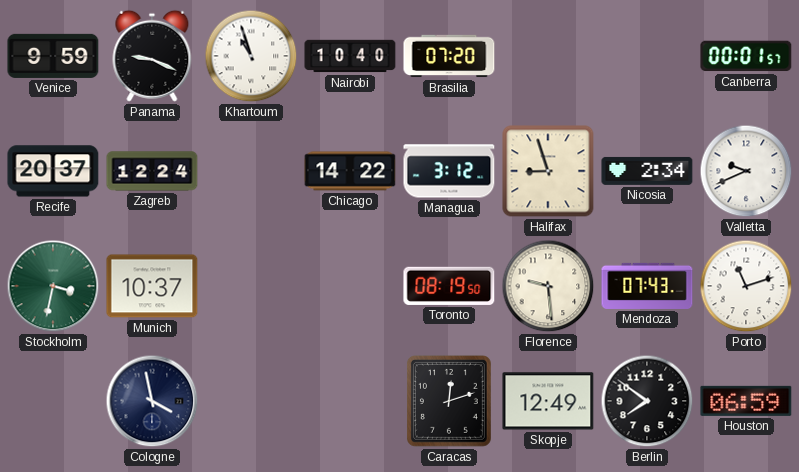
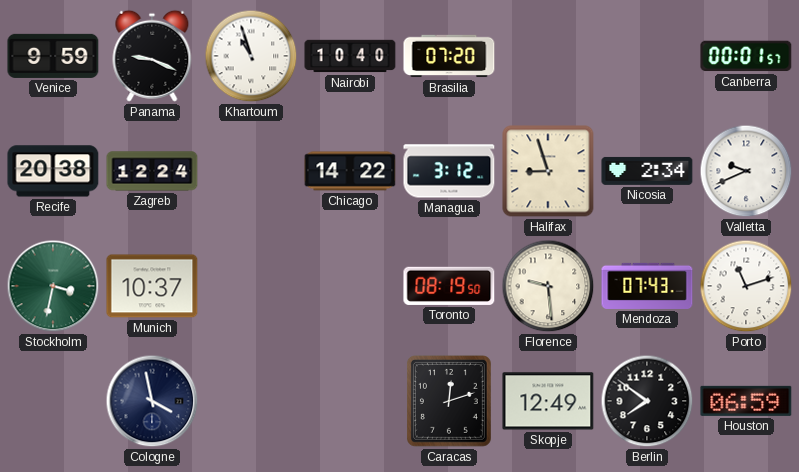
Recife: 20:37 -> 20:38
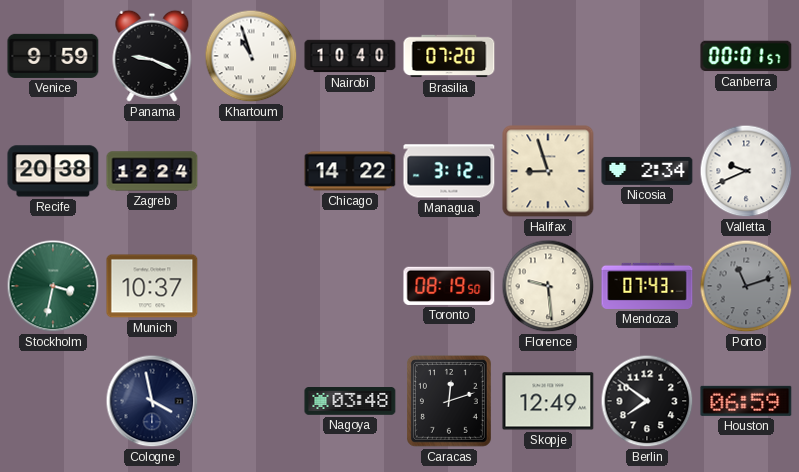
Porto dial: white -> grey
Nagoya: none -> 03:48
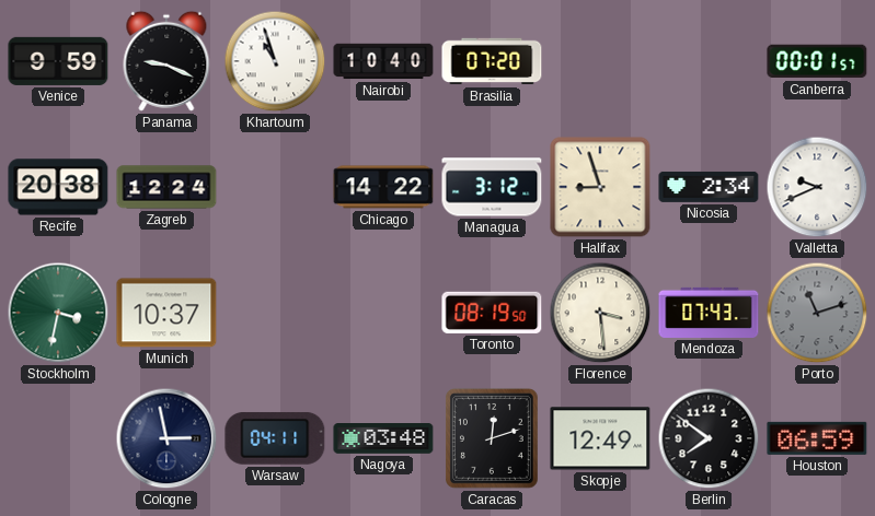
Florence: 9:29 -> 3:29
Cologne: 3:58 -> 2:58
Warsaw: none -> 04:11
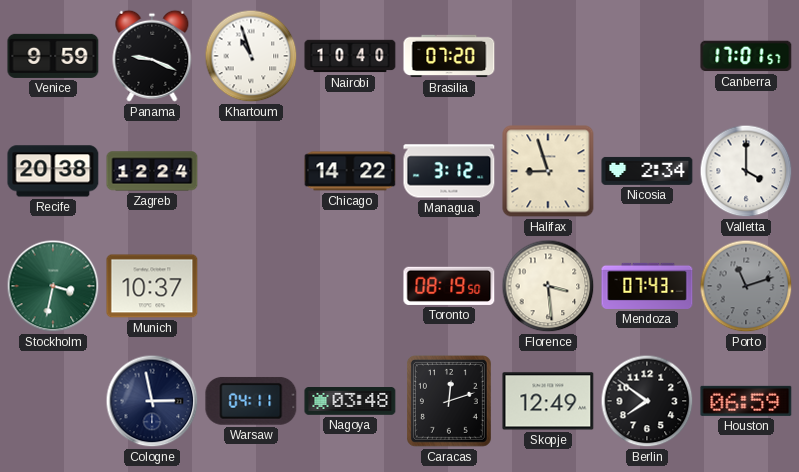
Canberra: 00:01 -> 17:01
Valletta: 9:41 -> 4:00
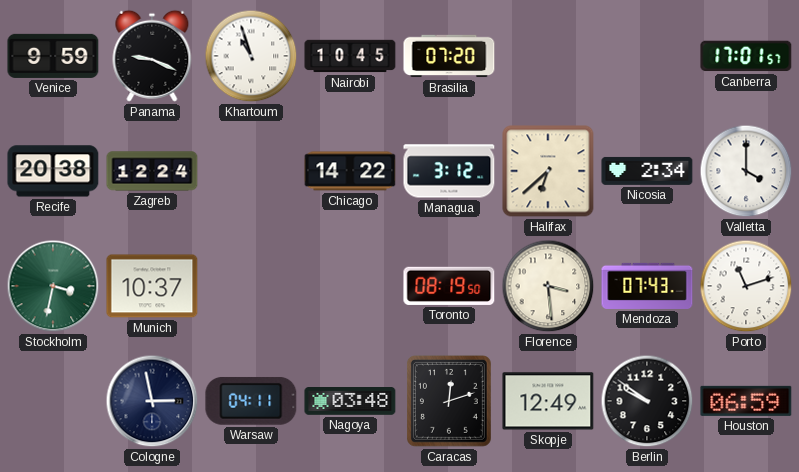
Nairobi: 10:40 -> 10:45
Halifax: 8:57 -> 6:38
Porto dial: grey -> white
Berlin: 7:51 -> 9:51
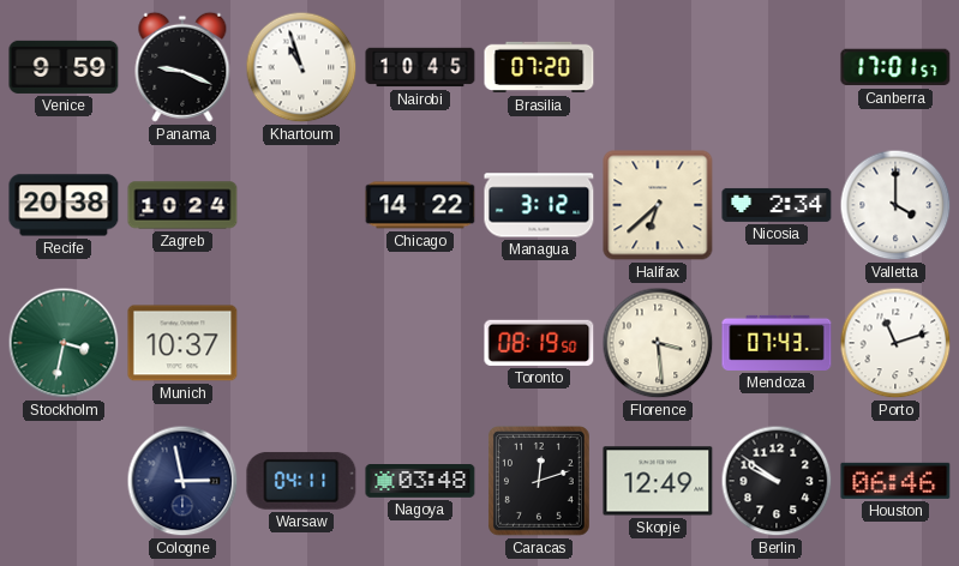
Zagreb: 12:24 -> 10:24
Houston: 06:59 -> 06:46
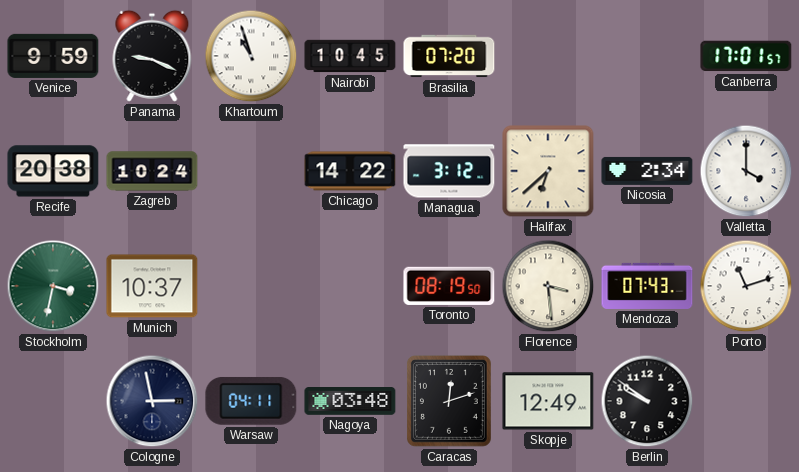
Houston: 06:46 -> none
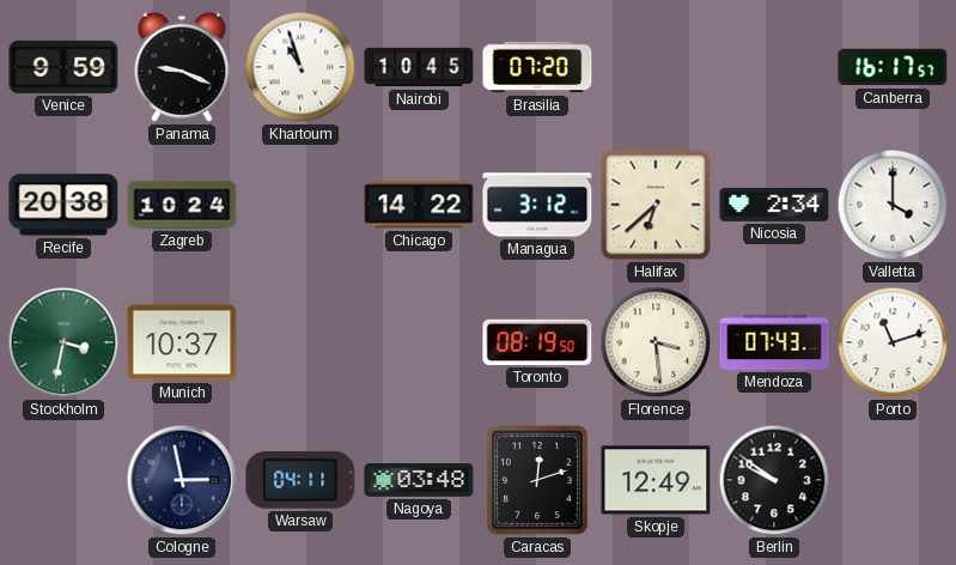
Canberra: 17:01 -> 16:17
